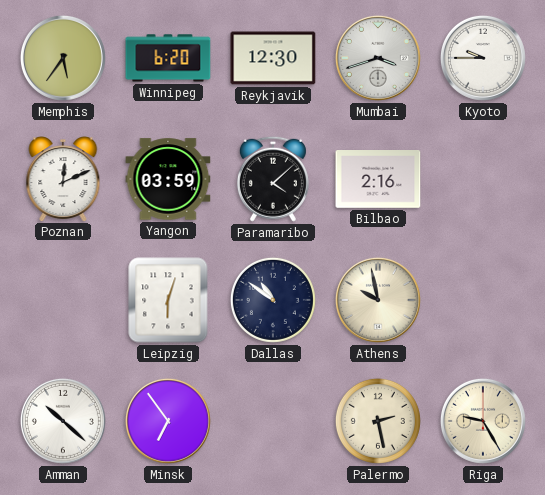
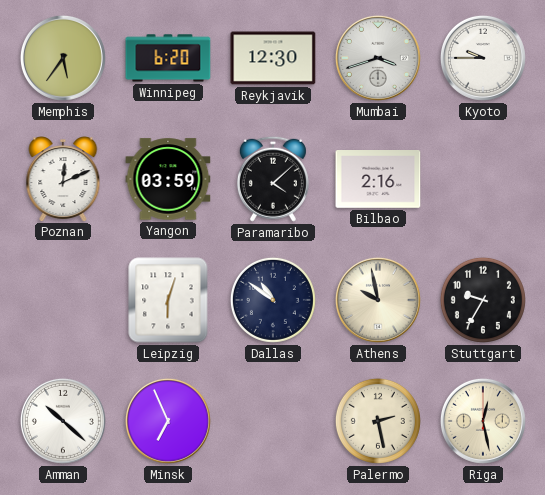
Stuttgart: none -> 9:35
Minsk: 6:54 -> 6:56
Riga: 9:25 -> 12:28
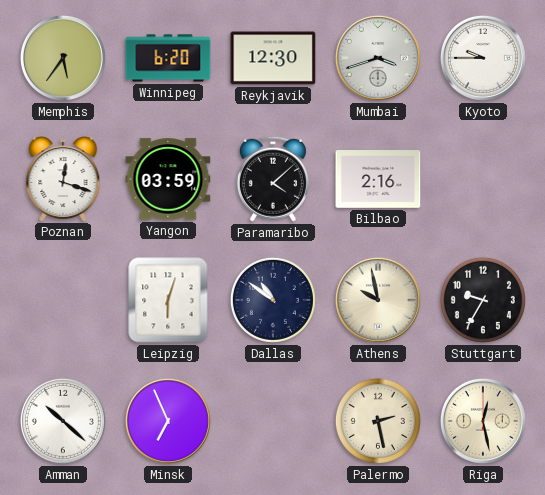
Poznan: 12:11 -> 12:18
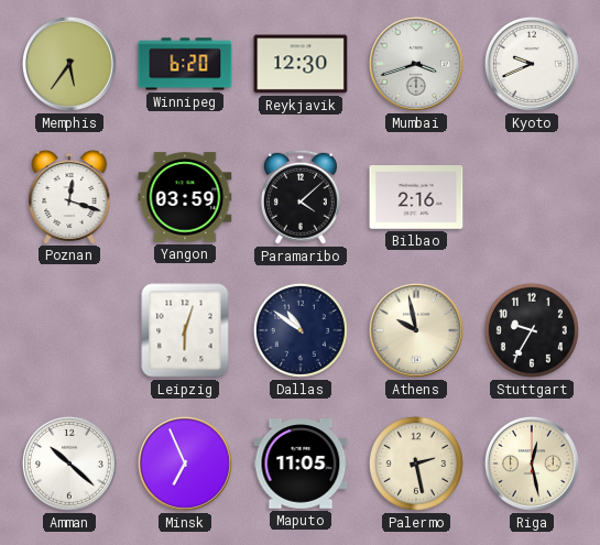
Kyoto: 9:45 -> 9:41
Maputo: none -> 11:05
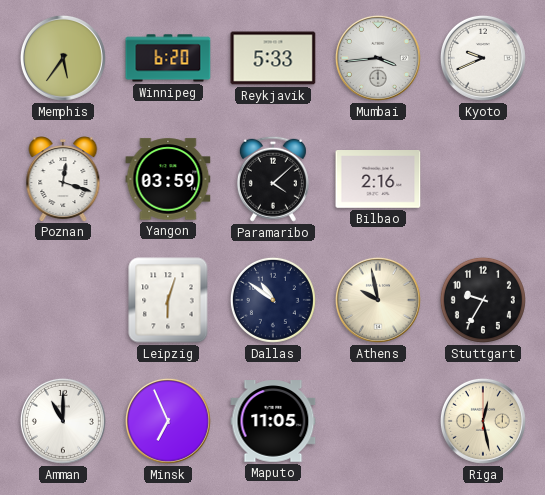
Reykjavik: 12:30 -> 5:33
Mumbai: 3:42 -> 3:44
Amman: 10:22 -> 11:00
Palermo: 2:28 -> none
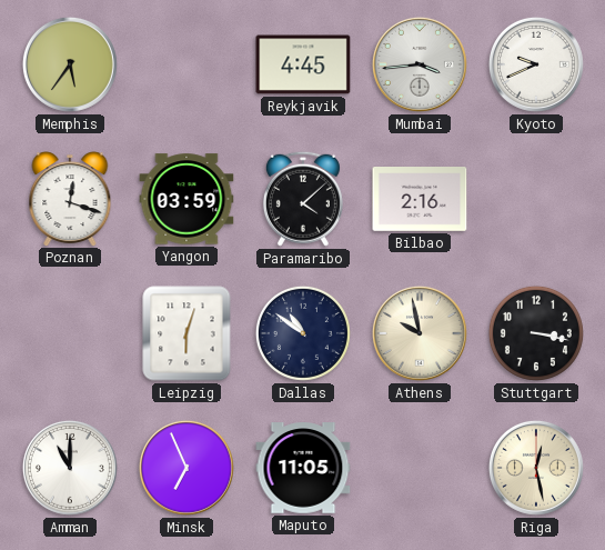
Winnipeg: 6:20 -> none
Reykjavik: 5:33 -> 4:45
Stuttgart: 9:35 -> 3:17
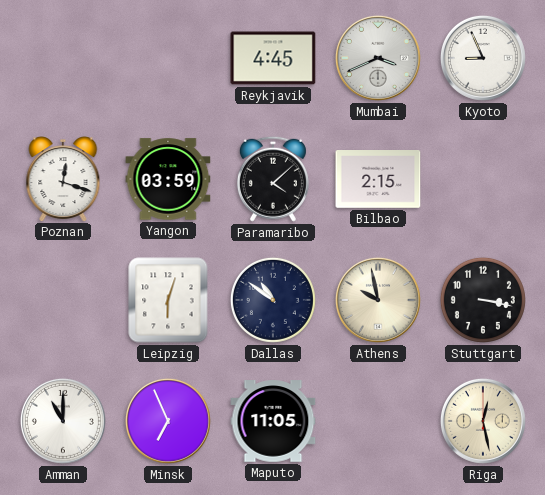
Memphis: 5:36 -> none
Mumbai: 3:44 -> 3:41
Kyoto: 9:41 -> 8:56
Bilbao: 2:16 -> 2:15
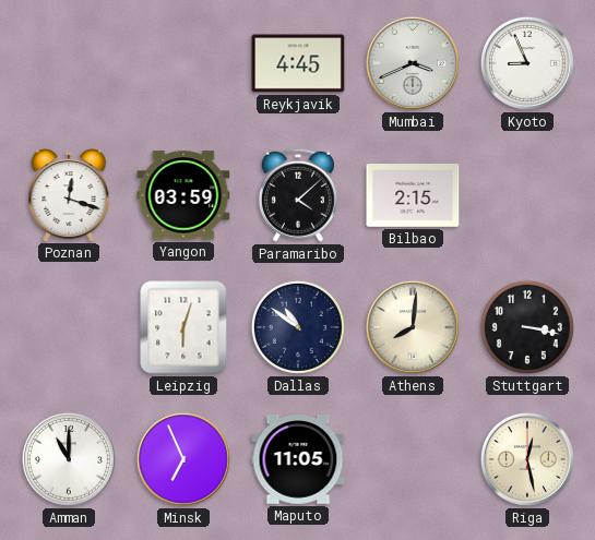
Athens: 9:58 -> 8:01
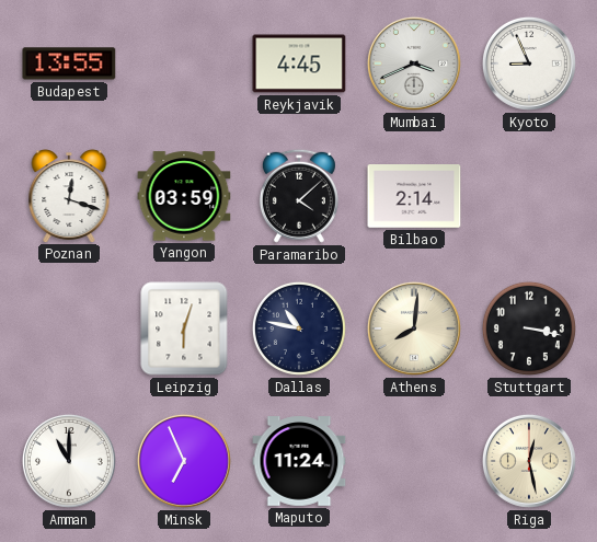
Budapest: none -> 13:55
Bilbao: 2:15 -> 2:14
Dallas: 10:51 -> 10:47
Maputo: 11:05 -> 11:24
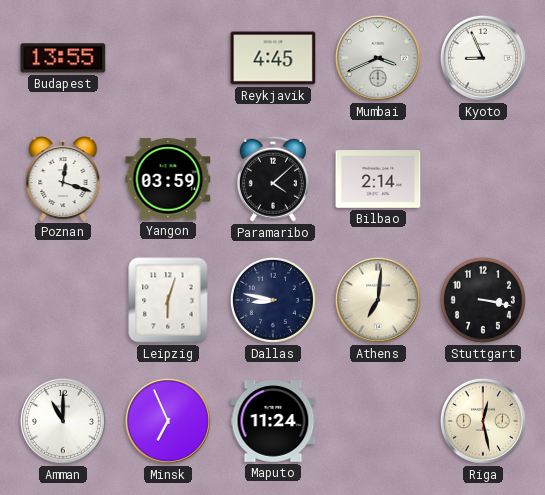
Dallas: 10:47 -> 8:47
Athens: 8:01 -> 7:01
